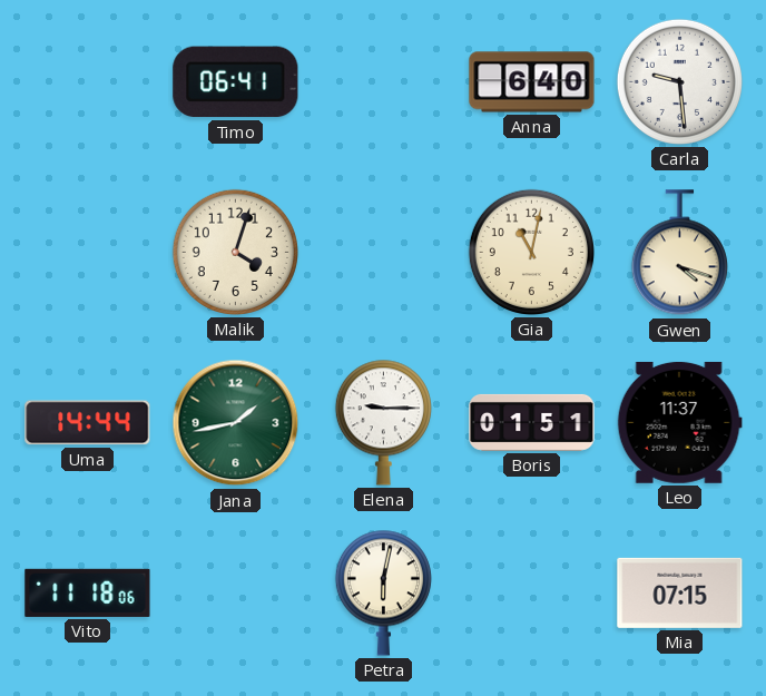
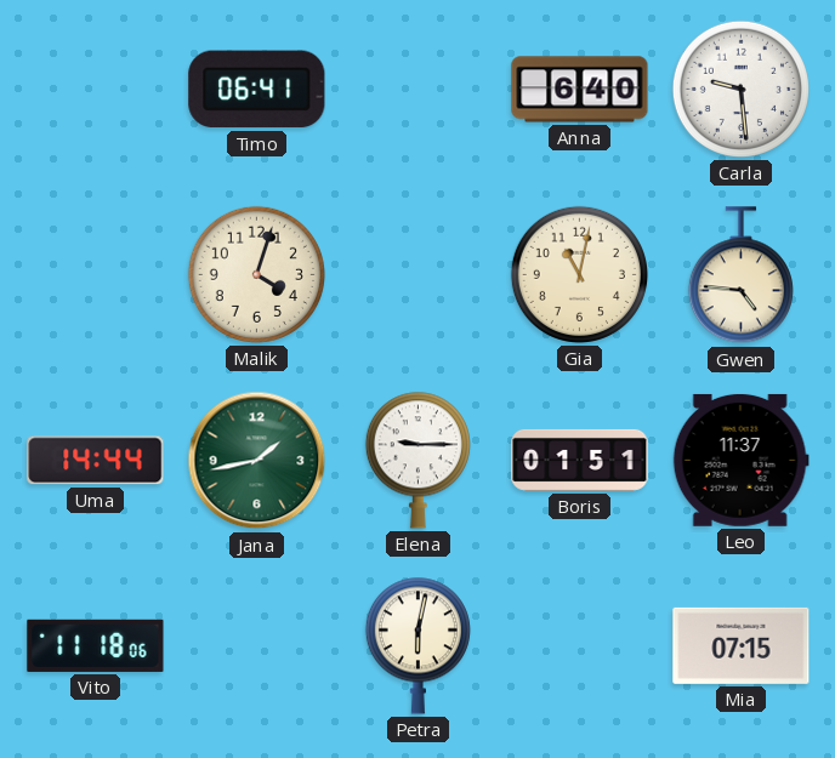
Gwen: 4:18 -> 4:46
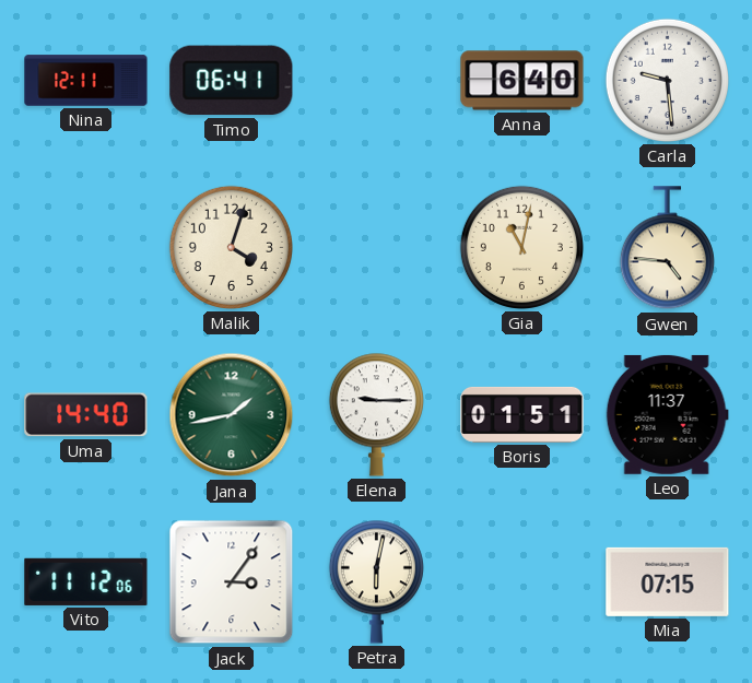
Nina: none -> 12:11
Uma: 14:44 -> 14:40
Vito: 11:18 -> 11:12
Jack: none -> 3:06
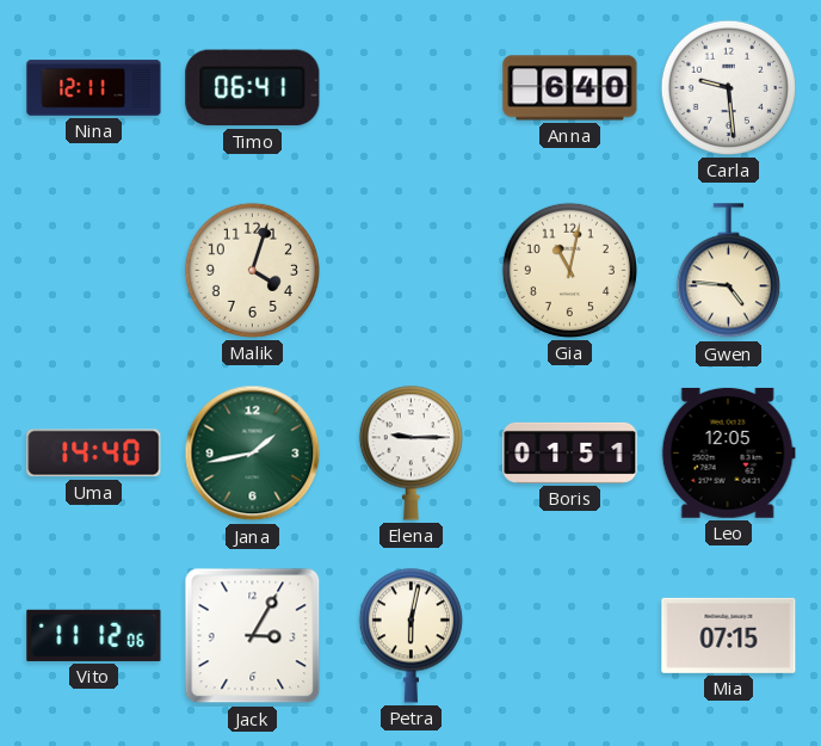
Leo: 11:37 -> 12:05
Jack: 3:06 -> 3:05
